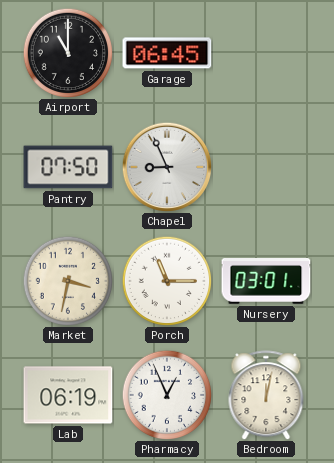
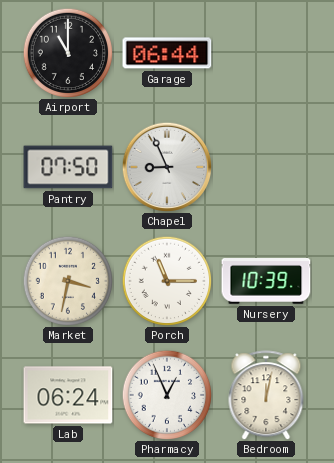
Garage: 06:45 -> 06:44
Nursery: 03:01 -> 10:39
Lab: 06:19 -> 06:24
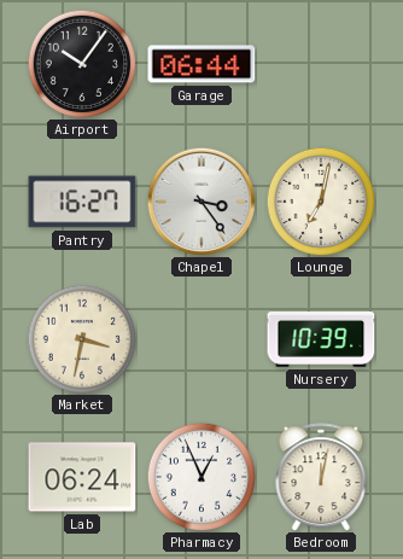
Airport: 11:00 -> 10:06
Pantry: 07:50 -> 16:27
Chapel: 8:56 -> 3:24
Lounge: none -> 7:02
Porch: 11:15 -> none
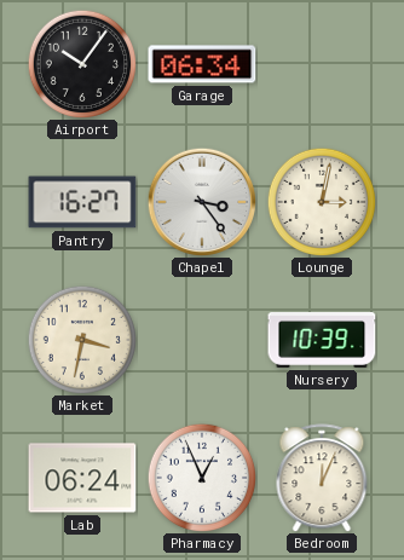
Garage: 06:44 -> 06:34
Lounge: 7:02 -> 3:02
Bedroom: 12:02 -> 12:04
